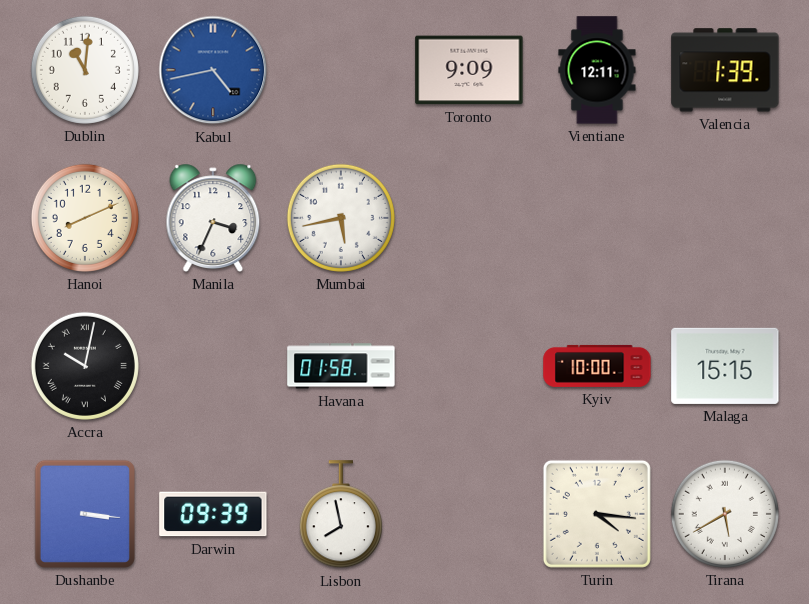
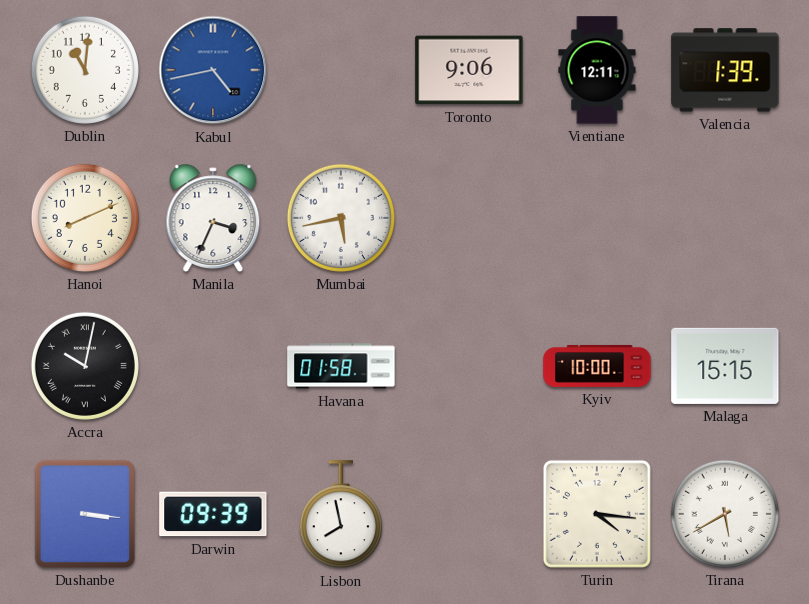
Toronto: 9:09 -> 9:06
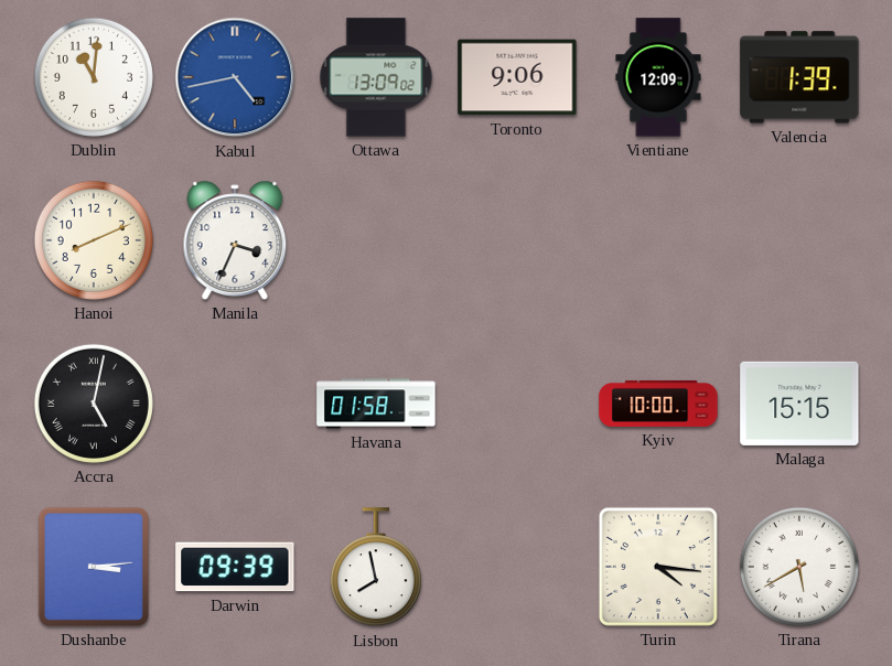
Ottawa: none -> 13:09
Vientiane: 12:11 -> 12:09
Mumbai: 5:43 -> none
Accra: 10:02 -> 5:02
Dushanbe: 3:16 -> 3:14
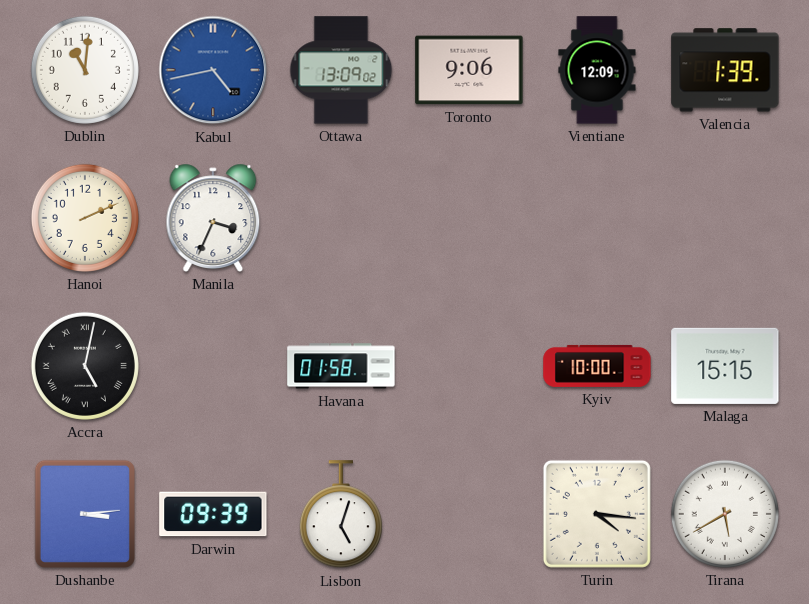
Hanoi: 8:11 -> 2:11
Lisbon: 7:58 -> 5:03
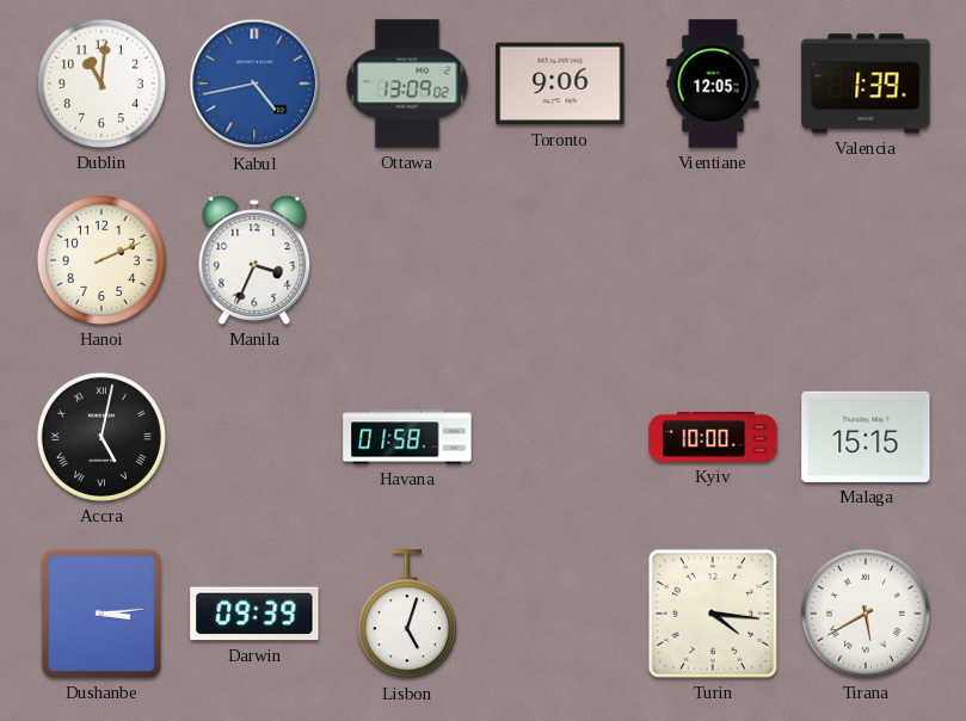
Vientiane: 12:09 -> 12:05
